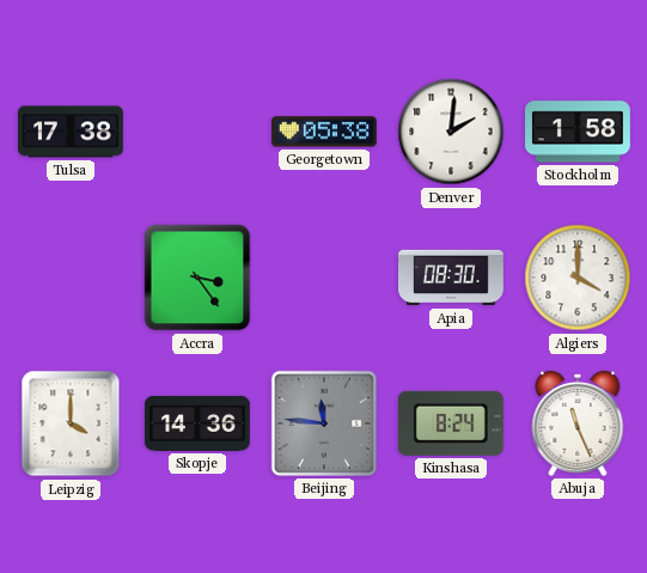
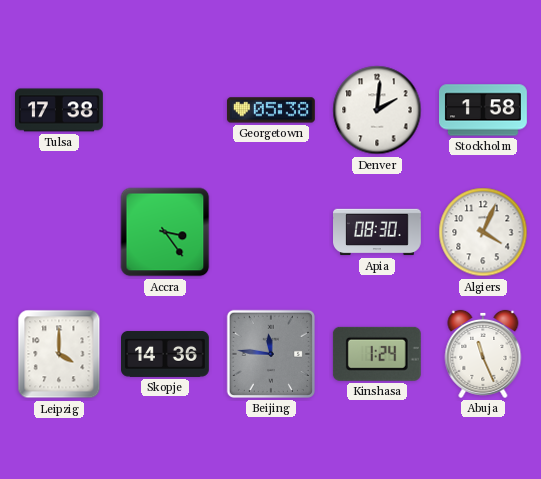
Algiers: 4:00 -> 4:04
Kinshasa: 8:24 -> 1:24
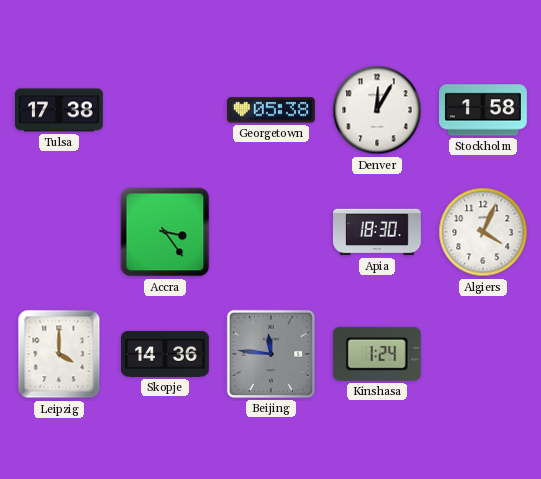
Denver: 2:01 -> 12:05
Apia: 08:30 -> 18:30
Abuja: 11:26 -> none
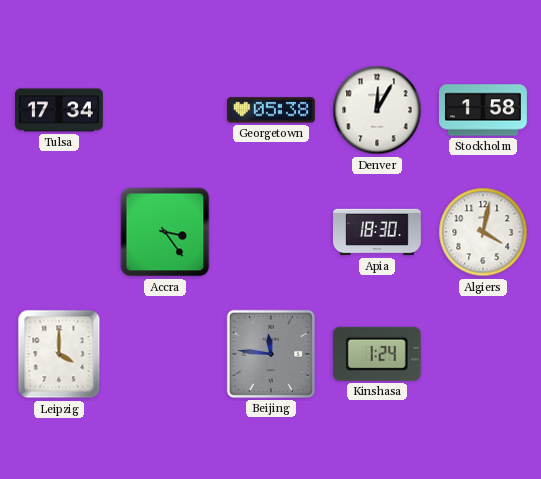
Tulsa: 17:38 -> 17:34
Algiers: 4:04 -> 4:02
Skopje: 14:36 -> none
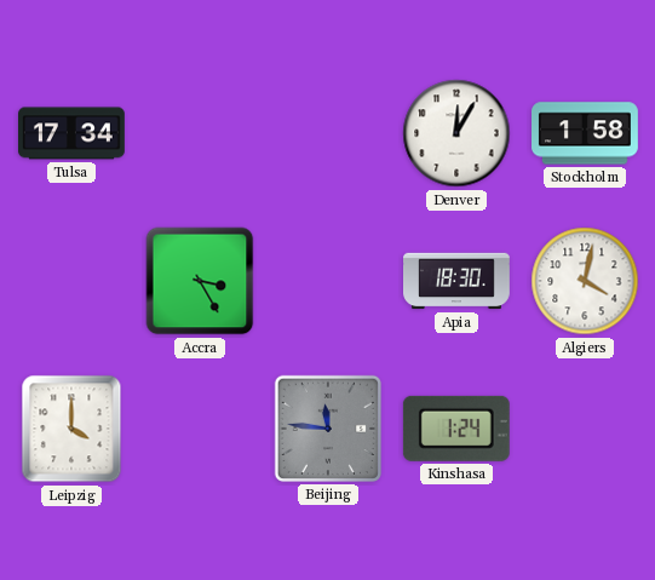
Georgetown: 05:38 -> none
Accra: 3:24 -> 3:25
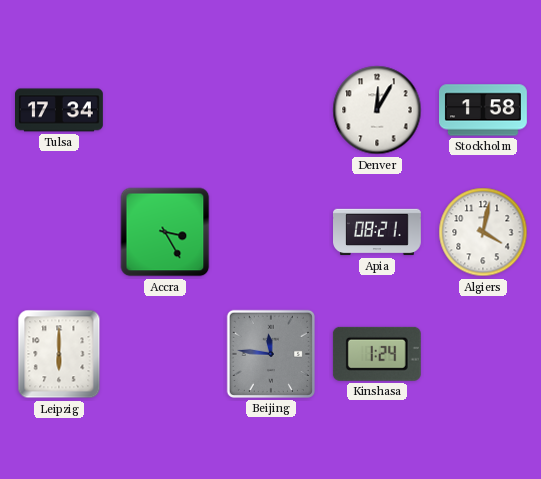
Apia: 18:30 -> 08:21
Leipzig: 4:00 -> 6:00
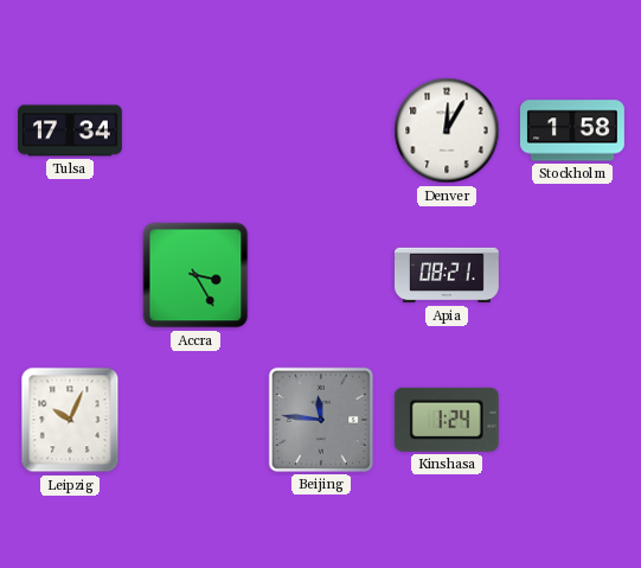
Algiers: 4:02 -> none
Leipzig: 6:00 -> 10:04
